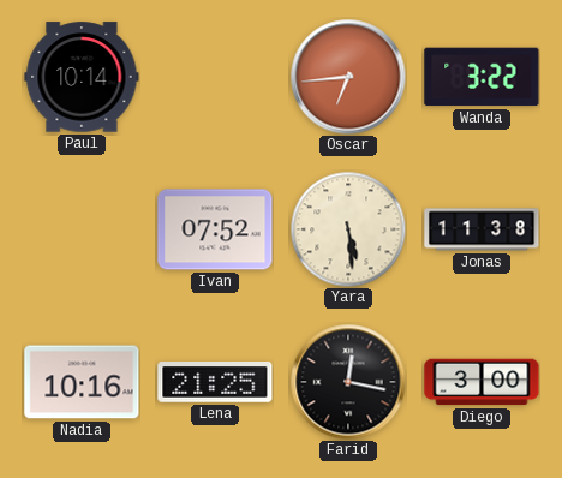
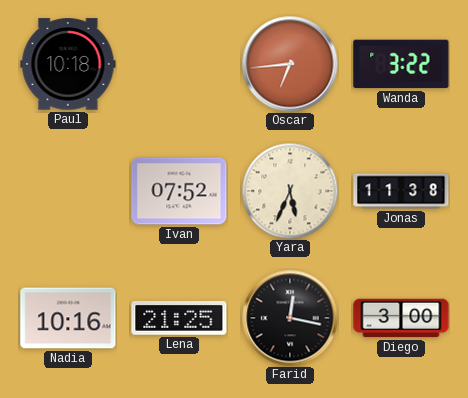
Paul: 10:14 -> 10:18
Yara: 5:29 -> 5:34
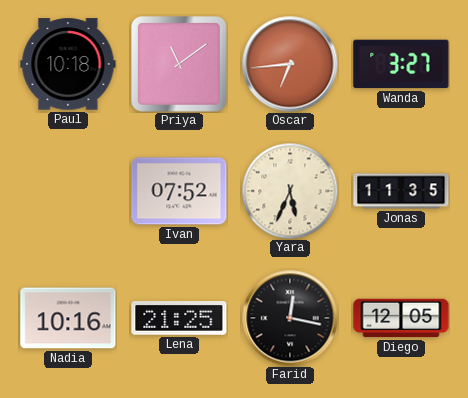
Priya: none -> 11:09
Wanda: 3:22 -> 3:27
Jonas: 11:38 -> 11:35
Diego: 3:00 -> 12:05
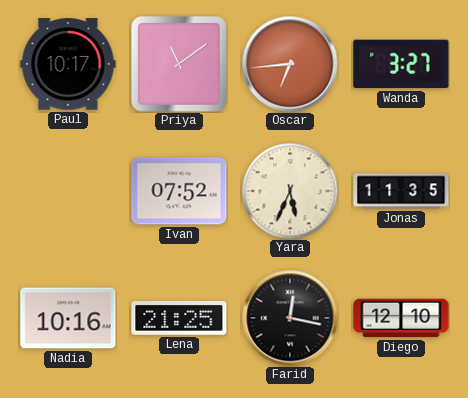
Paul: 10:18 -> 10:17
Diego: 12:05 -> 12:10
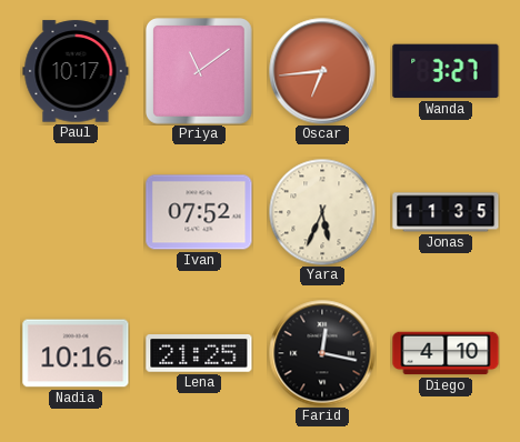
Diego: 12:10 -> 4:10
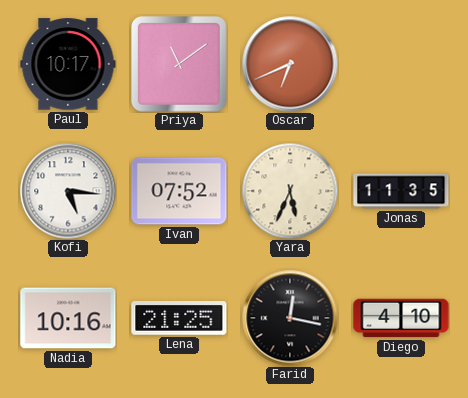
Oscar: 6:44 -> 6:41
Wanda: 3:27 -> none
Kofi: none -> 5:16
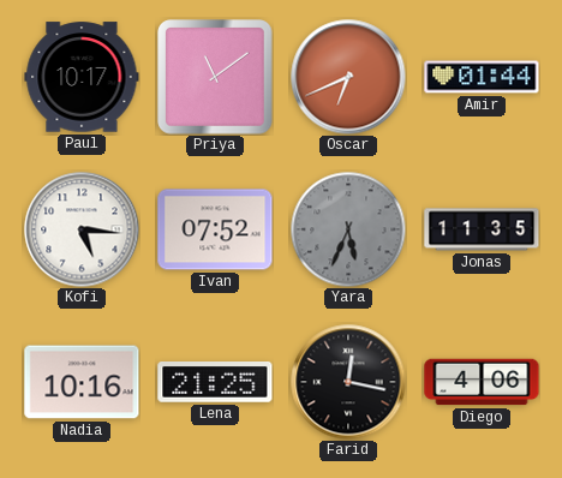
Amir: none -> 01:44
Yara dial: cream -> grey
Diego: 4:10 -> 4:06
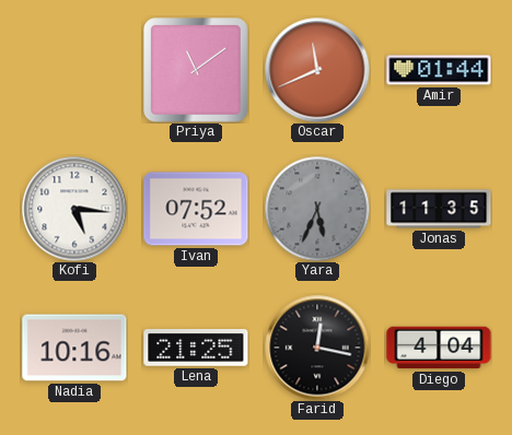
Paul: 10:17 -> none
Oscar: 6:41 -> 11:41
Diego: 4:06 -> 4:04
